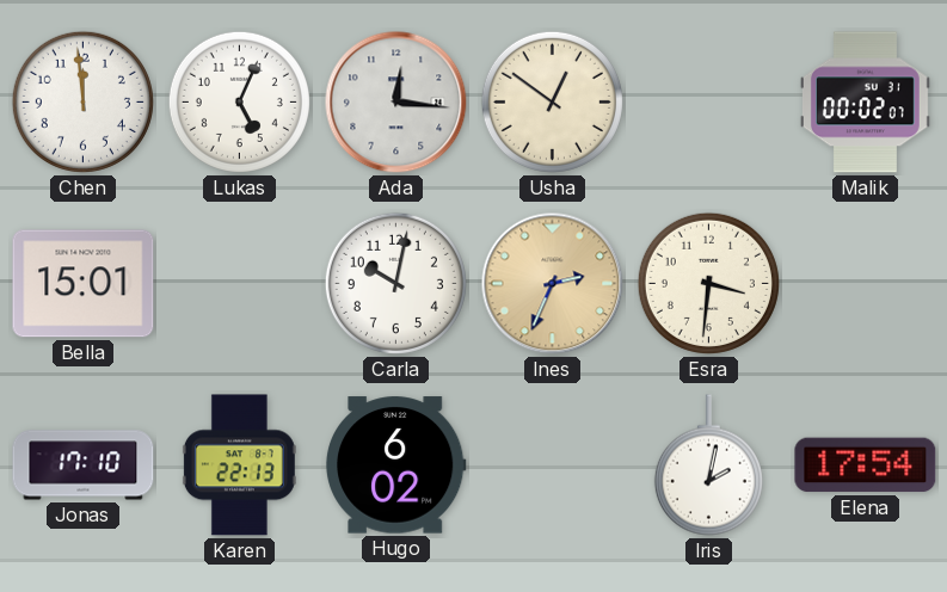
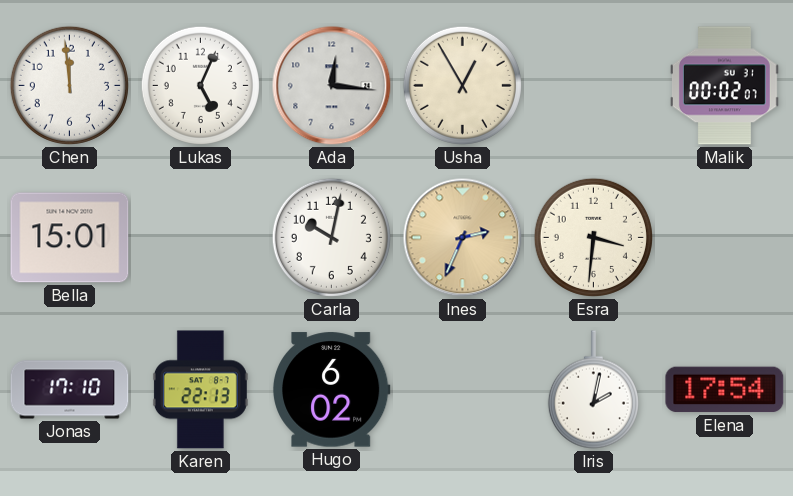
Usha: 12:51 -> 12:55
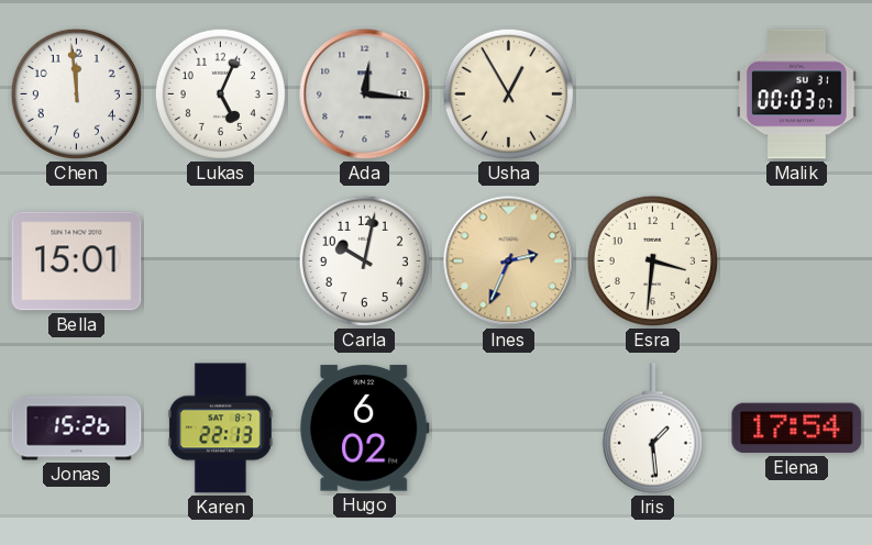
Malik: 00:02 -> 00:03
Jonas: 17:10 -> 15:26
Iris: 2:02 -> 1:29
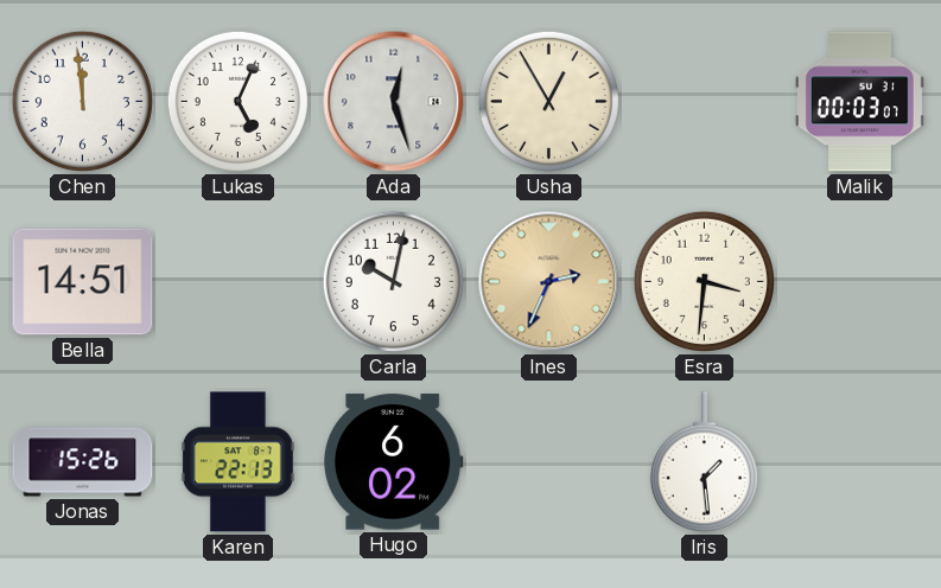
Ada: 12:16 -> 12:27
Bella: 15:01 -> 14:51
Elena: 17:54 -> none
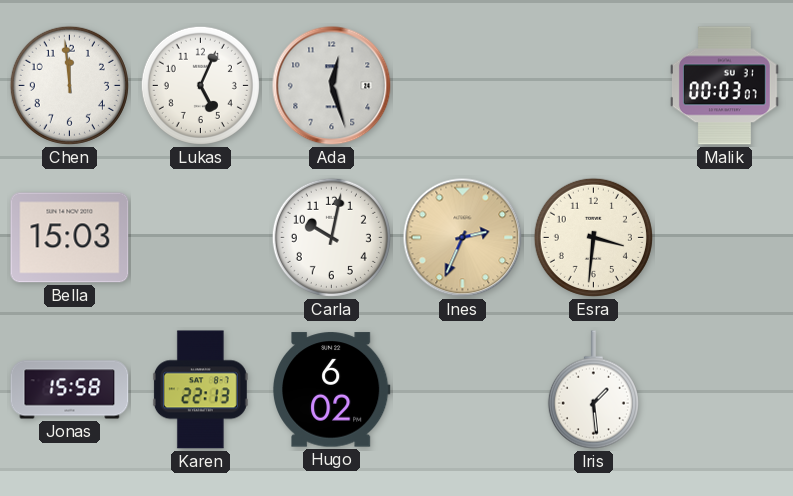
Usha: 12:55 -> none
Bella: 14:51 -> 15:03
Jonas: 15:26 -> 15:58
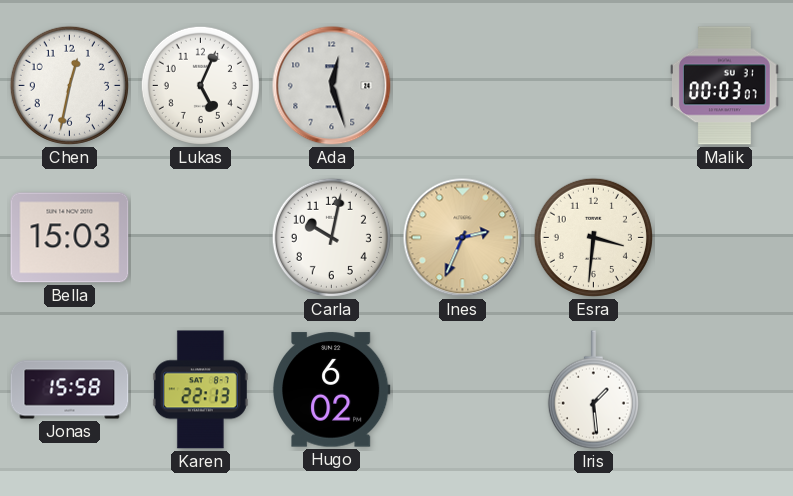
Chen: 11:59 -> 12:32
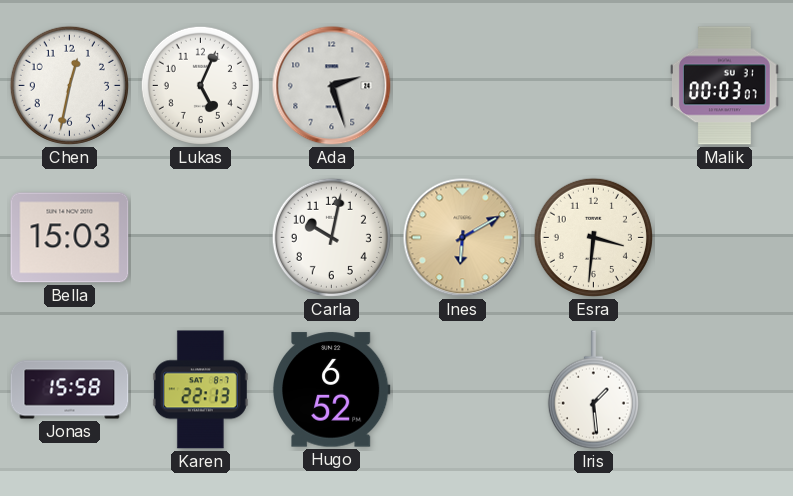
Ada: 12:27 -> 2:27
Ines: 2:34 -> 6:10
Hugo: 6:02 -> 6:52
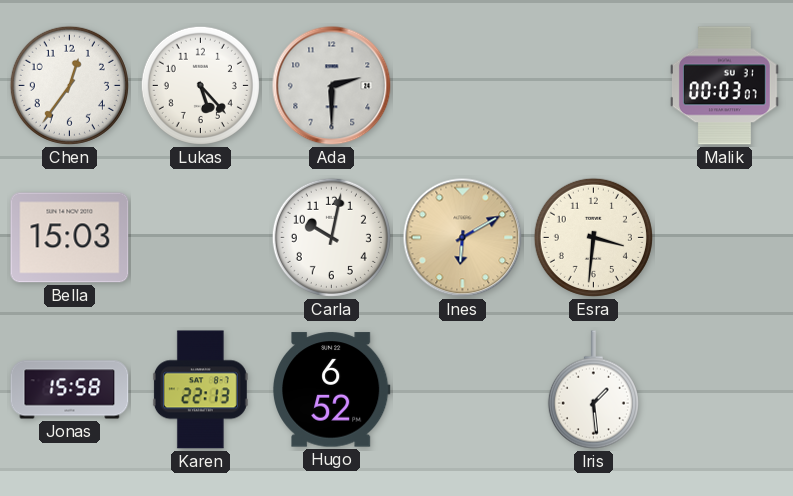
Chen: 12:32 -> 12:36
Lukas: 5:04 -> 5:23
Ada: 2:27 -> 2:30
